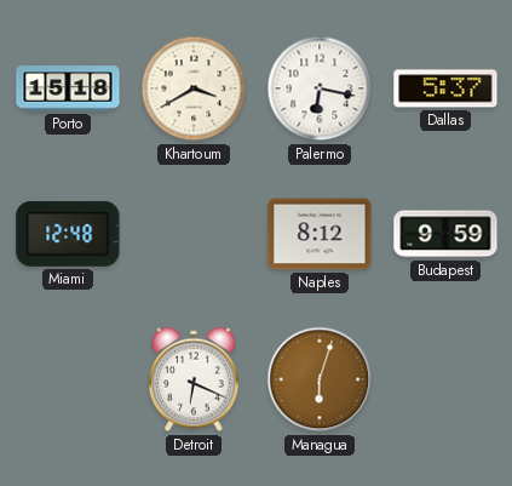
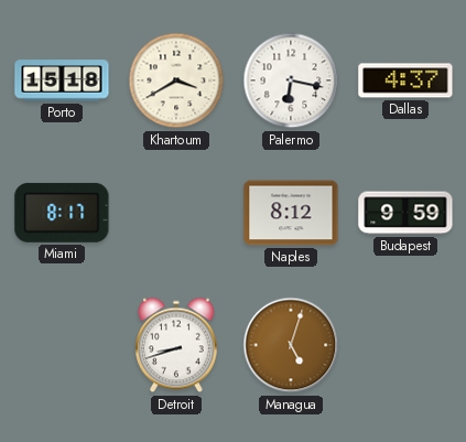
Dallas: 5:37 -> 4:37
Miami: 12:48 -> 8:17
Detroit: 6:19 -> 8:42
Managua: 6:03 -> 5:03
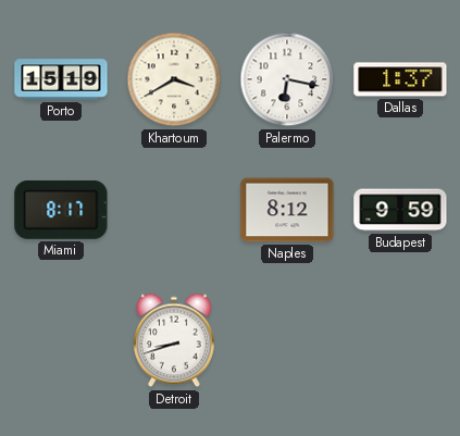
Porto: 15:18 -> 15:19
Dallas: 4:37 -> 1:37
Managua: 5:03 -> none
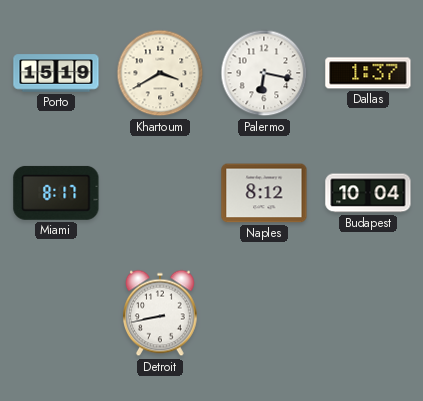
Budapest: 9:59 -> 10:04
Detroit: 8:42 -> 8:43
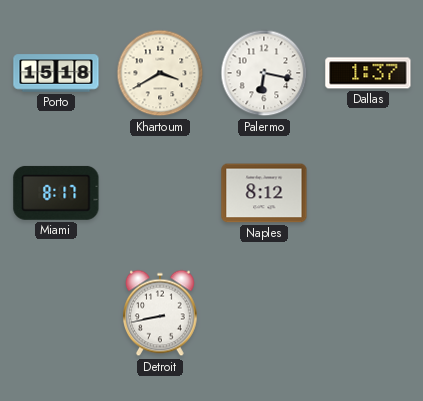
Porto: 15:19 -> 15:18
Budapest: 10:04 -> none
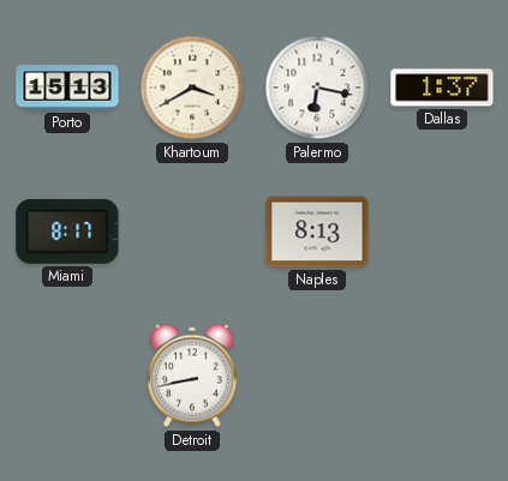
Porto: 15:18 -> 15:13
Naples: 8:12 -> 8:13
